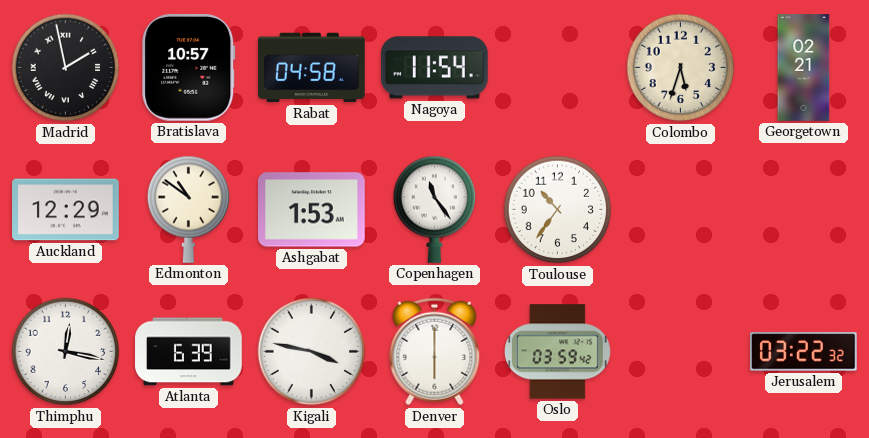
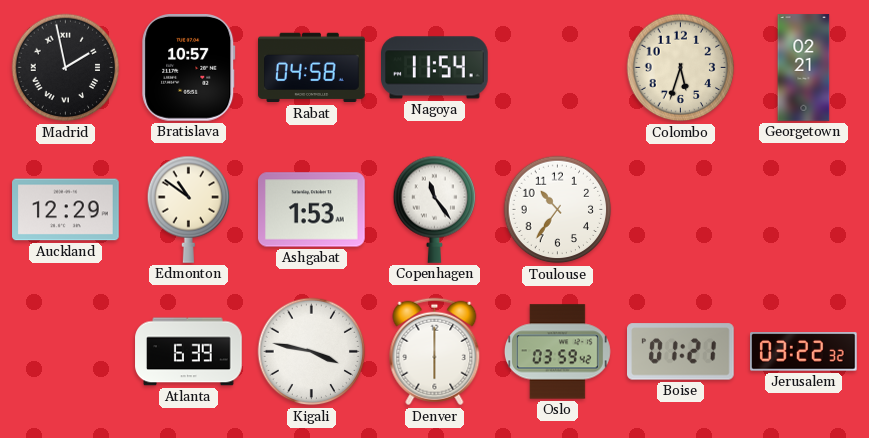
Thimphu: 12:17 -> none
Boise: none -> 01:21
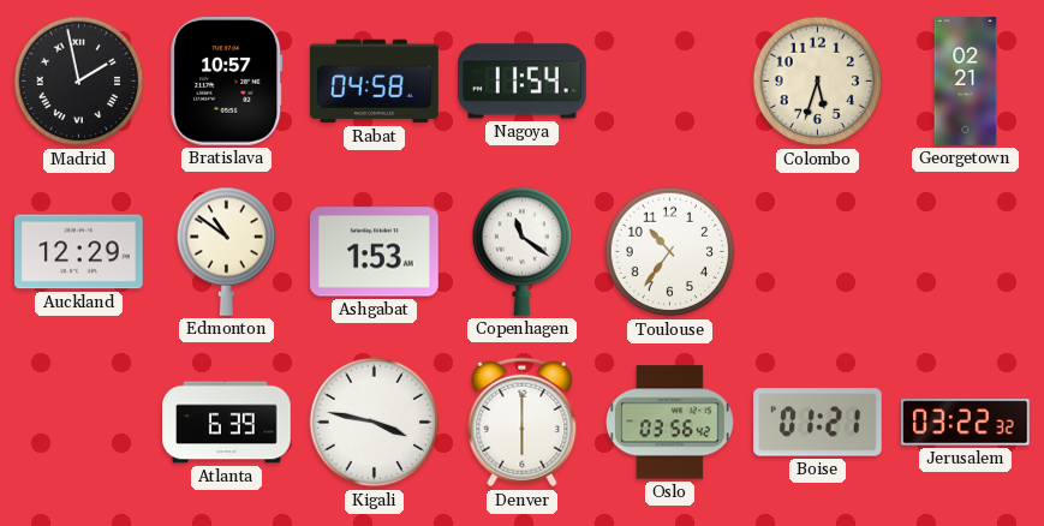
Copenhagen: 11:24 -> 11:21
Oslo: 03:59 -> 03:56
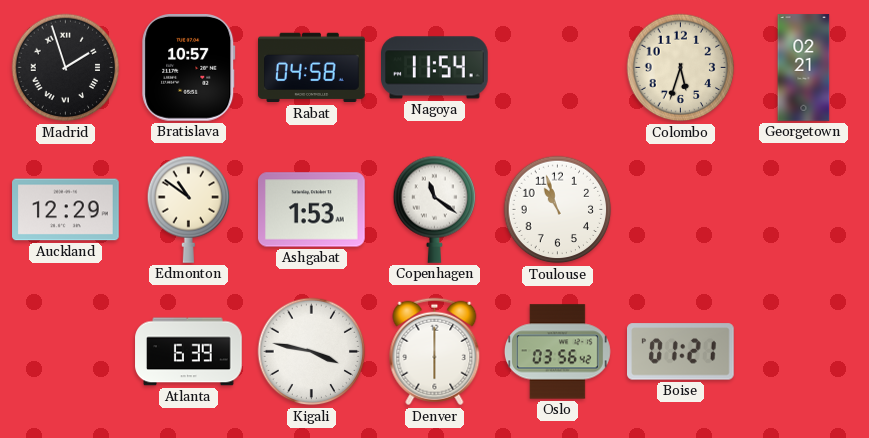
Madrid: 1:58 -> 1:57
Toulouse: 10:36 -> 10:57
Jerusalem: 03:22 -> none
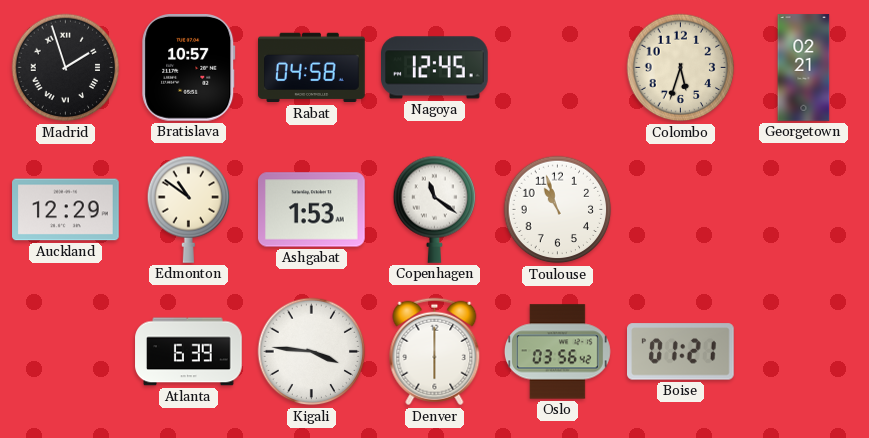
Nagoya: 11:54 -> 12:45
Kigali: 3:47 -> 3:46
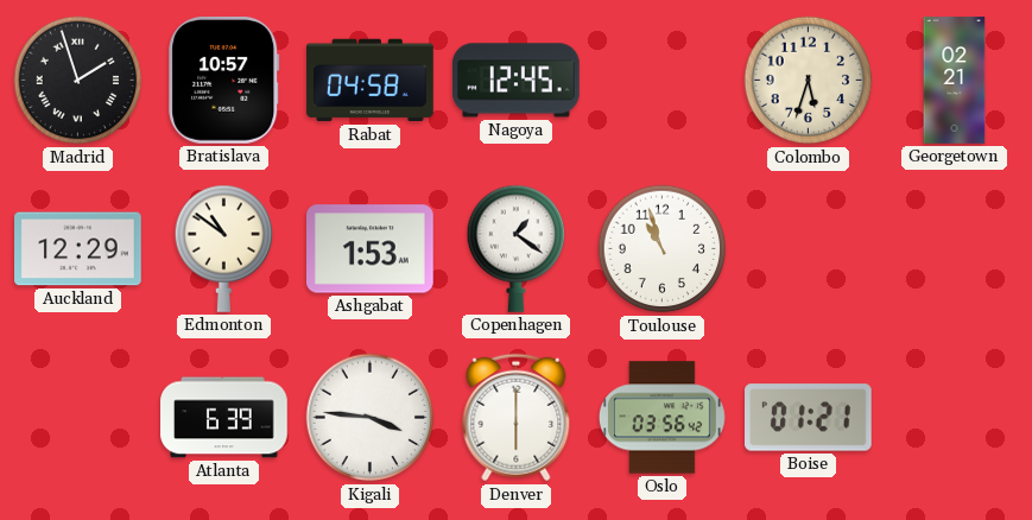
Copenhagen: 11:21 -> 1:21
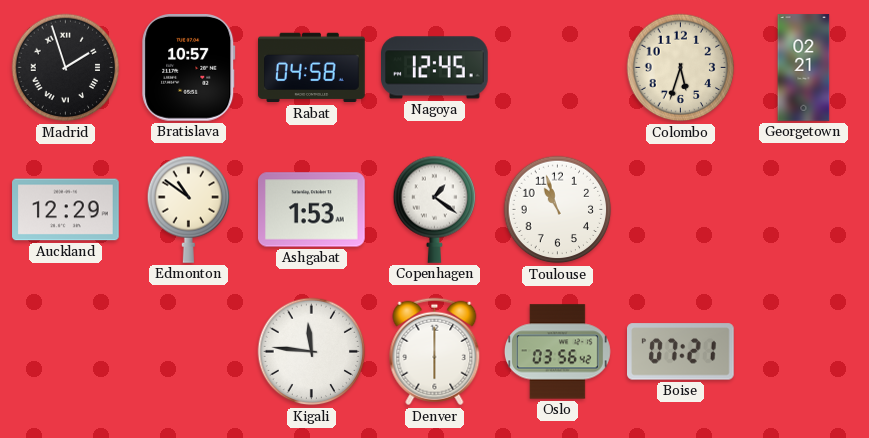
Atlanta: 6:39 -> none
Kigali: 3:46 -> 11:46
Boise: 01:21 -> 07:21
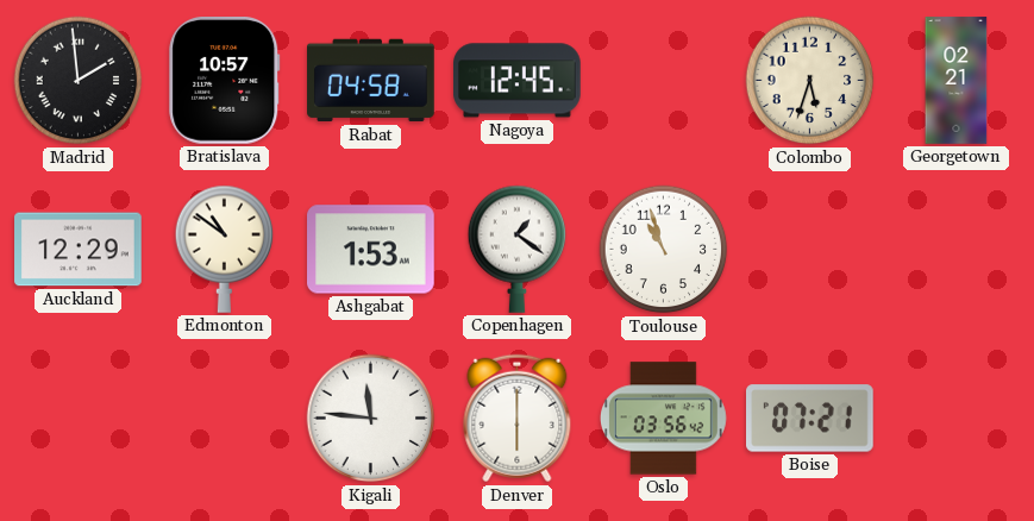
Madrid: 1:57 -> 1:59
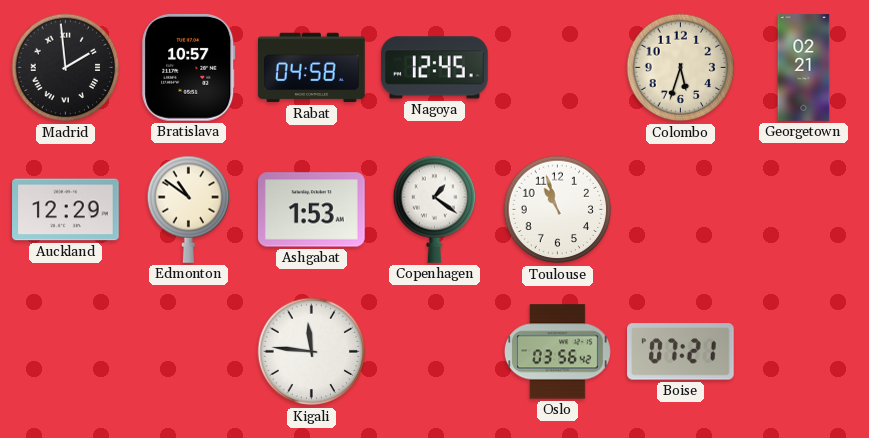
Denver: 6:00 -> none
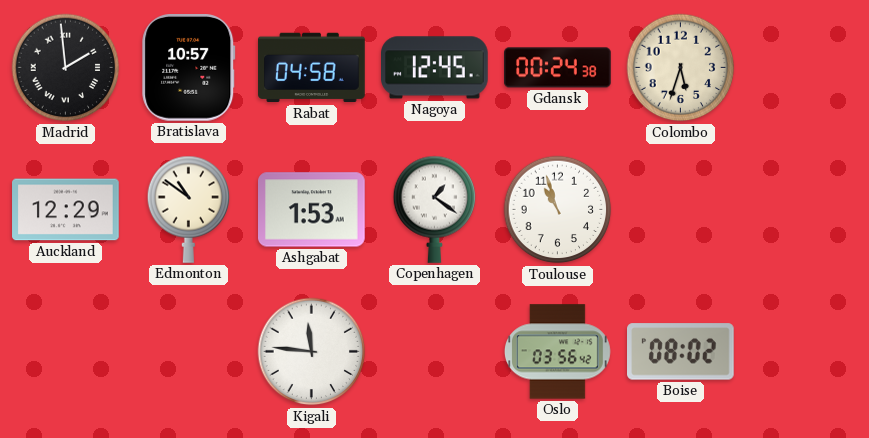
Gdansk: none -> 00:24
Georgetown: 02:21 -> none
Boise: 07:21 -> 08:02
